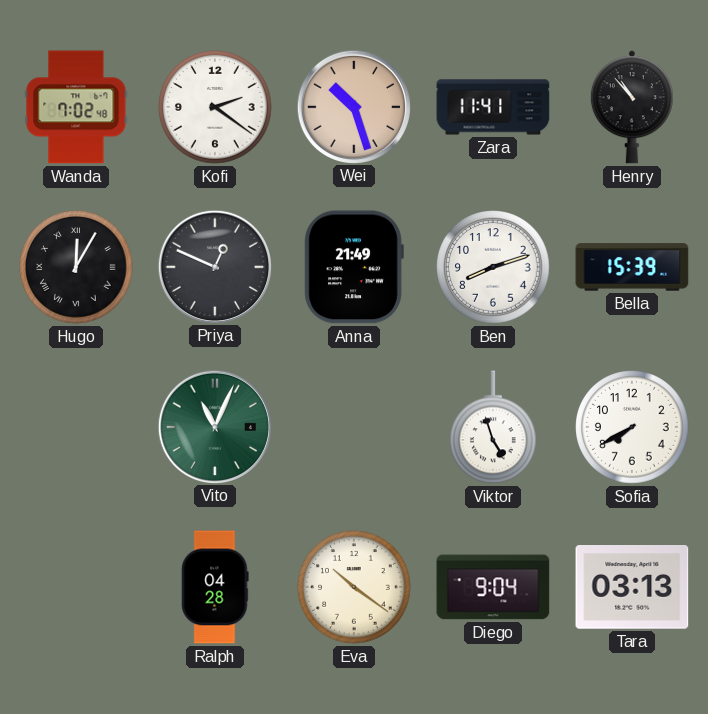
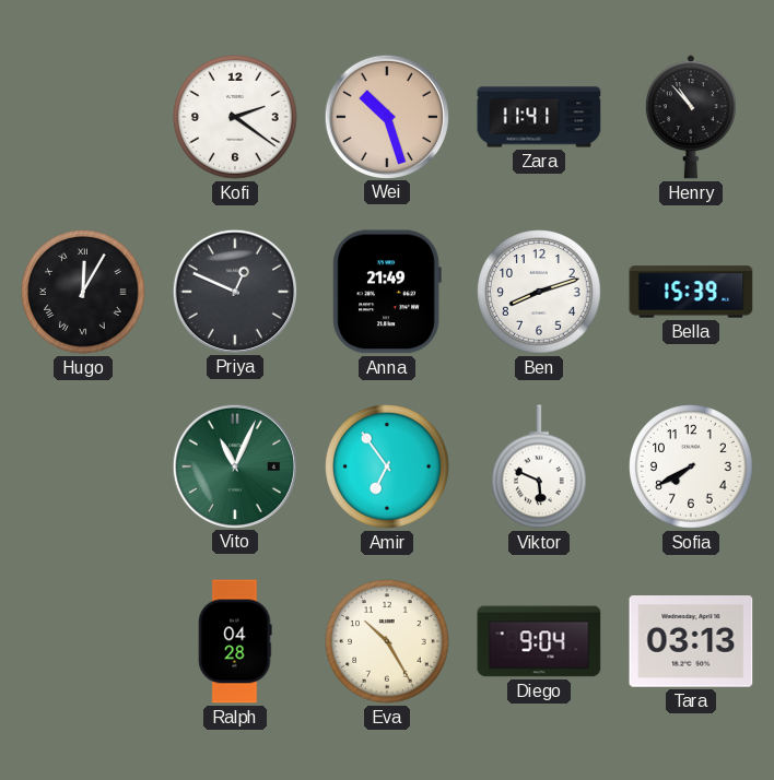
Wanda: 7:02 -> none
Amir: none -> 6:54
Viktor: 4:57 -> 5:49
Eva: 10:21 -> 10:25
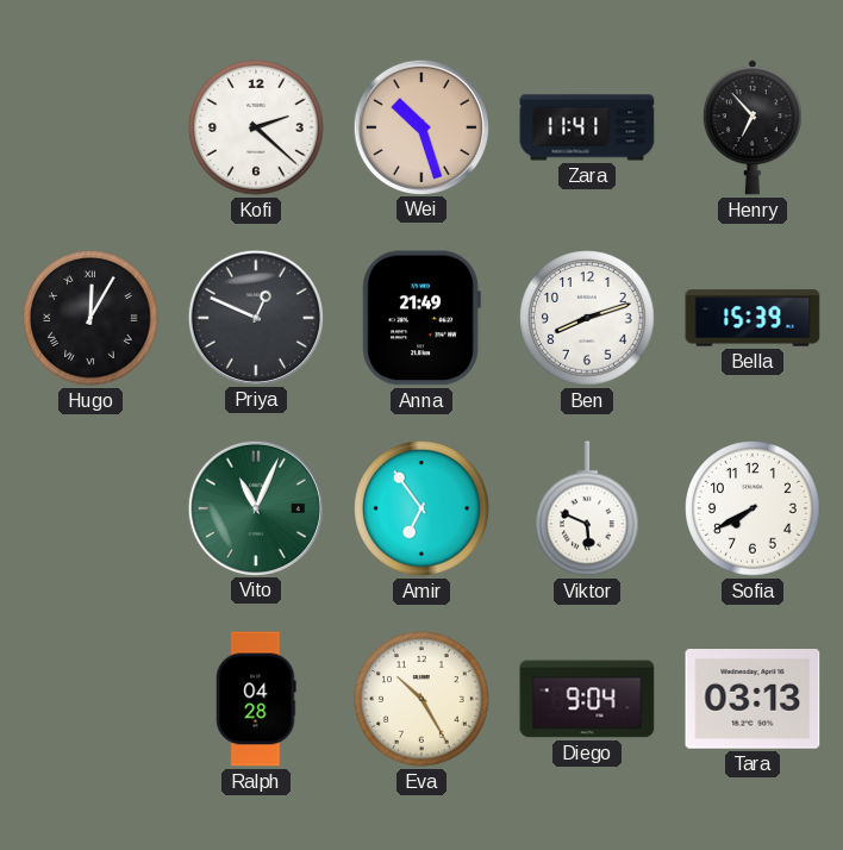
Kofi: 2:21 -> 2:22
Henry: 10:53 -> 6:53
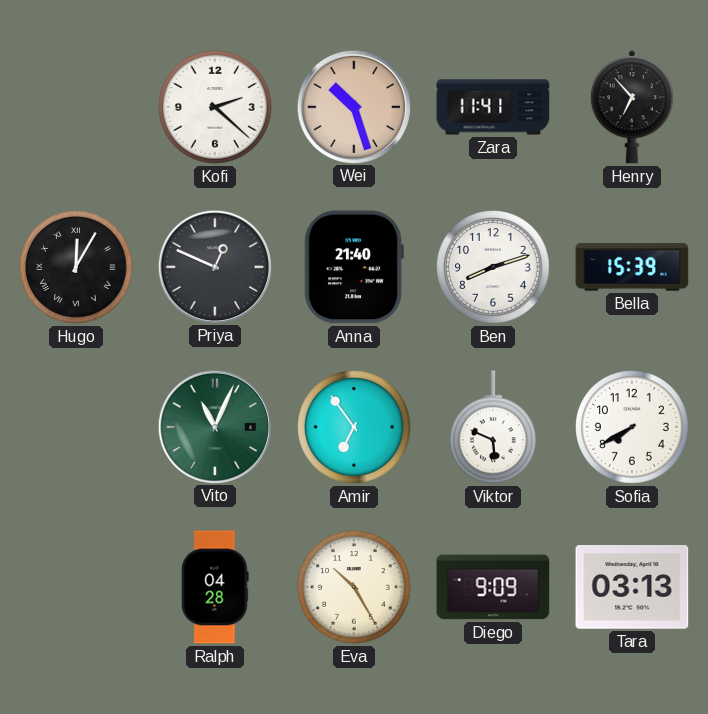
Anna: 21:49 -> 21:40
Diego: 9:04 -> 9:09
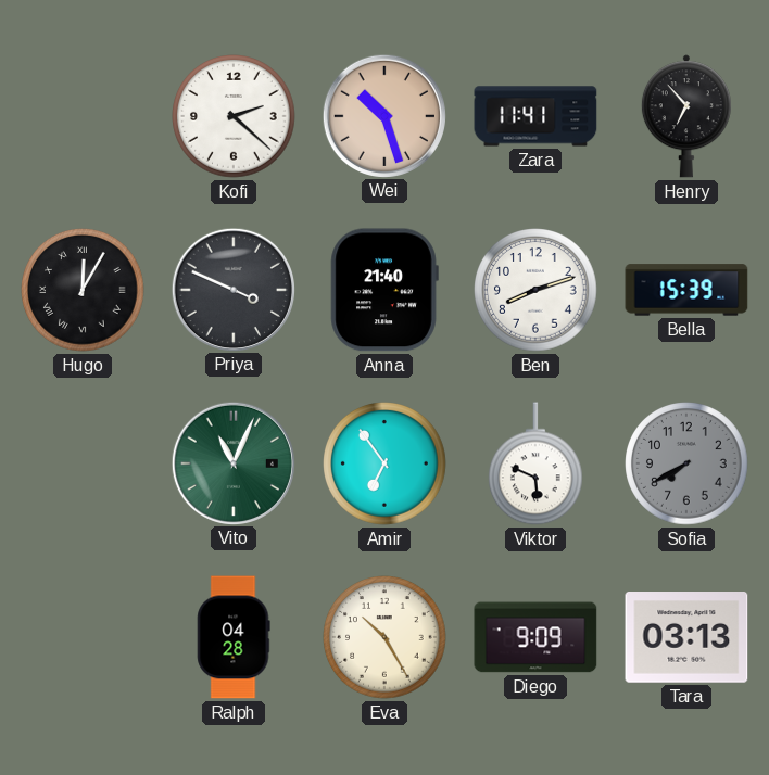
Priya: 12:49 -> 3:49
Sofia dial: white -> grey
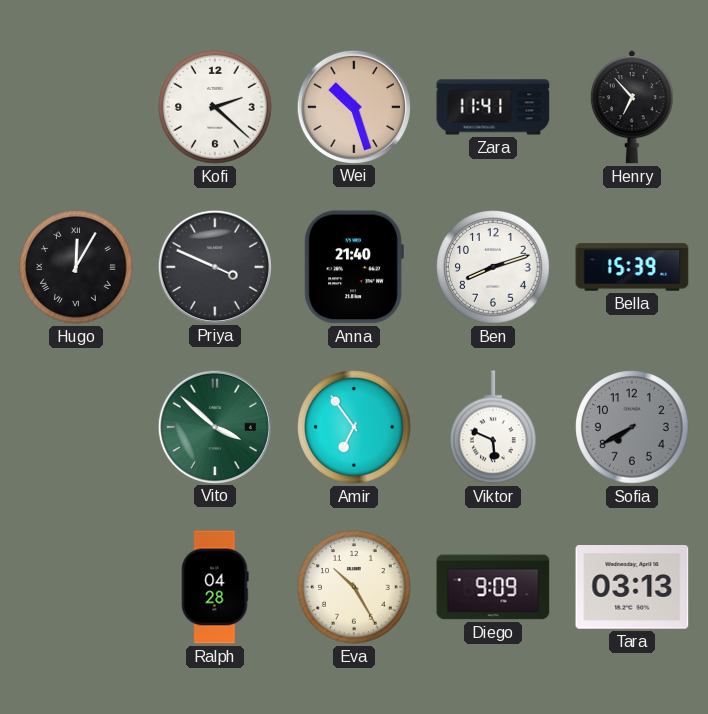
Vito: 11:04 -> 3:52
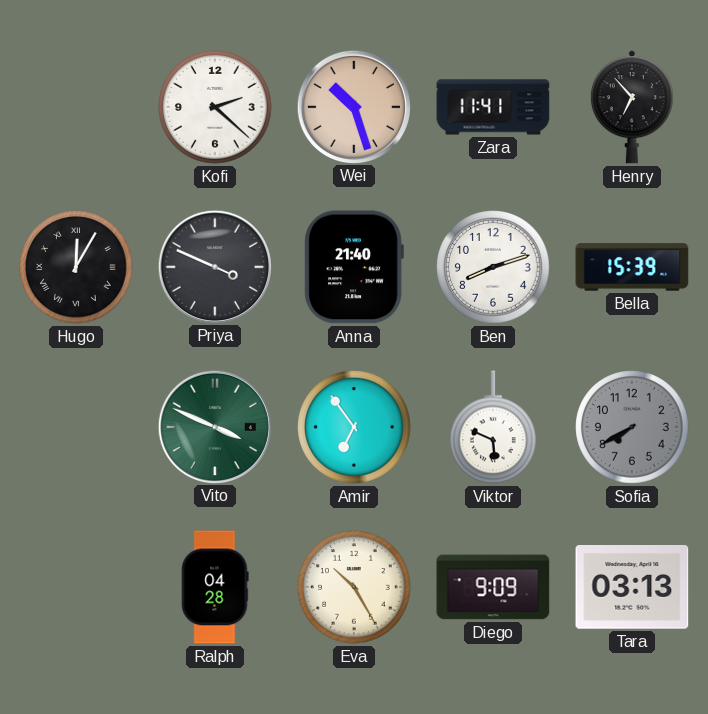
Vito: 3:52 -> 3:49
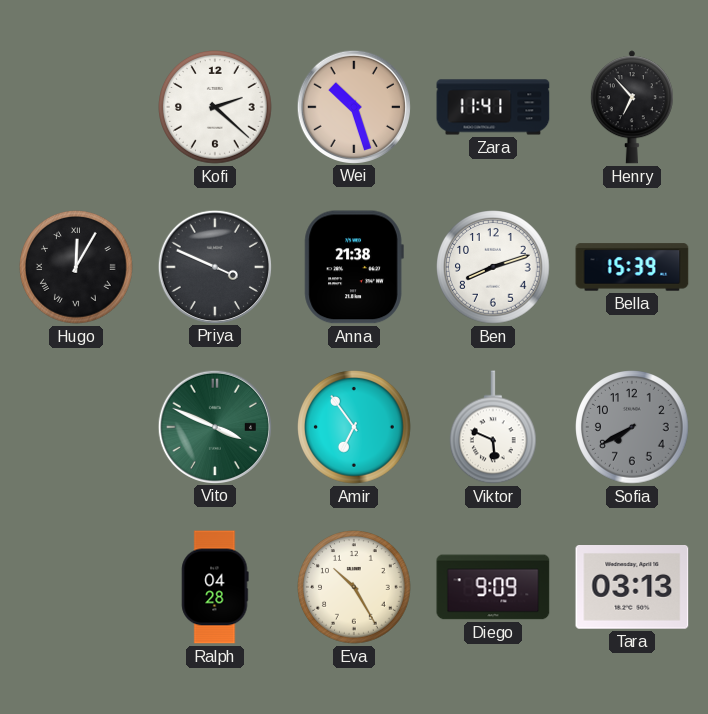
Anna: 21:40 -> 21:38
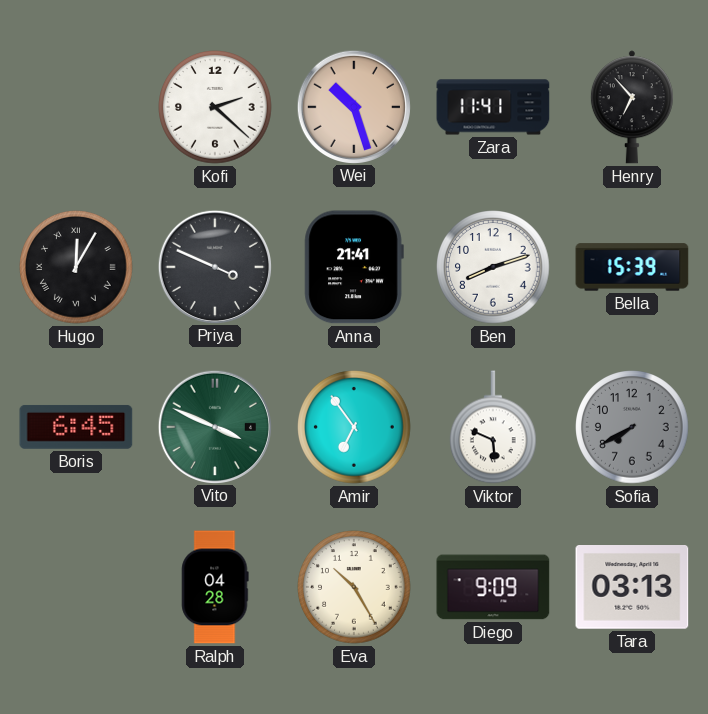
Anna: 21:38 -> 21:41
Boris: none -> 6:45
